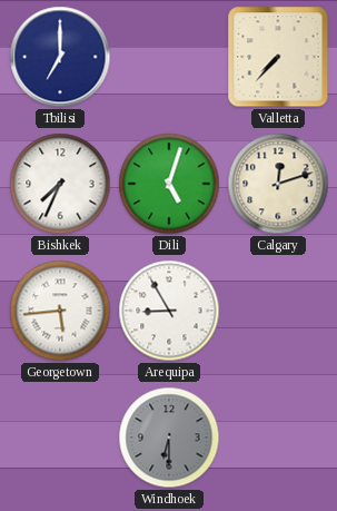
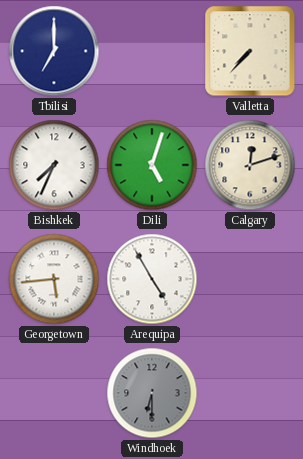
Arequipa: 8:55 -> 4:55
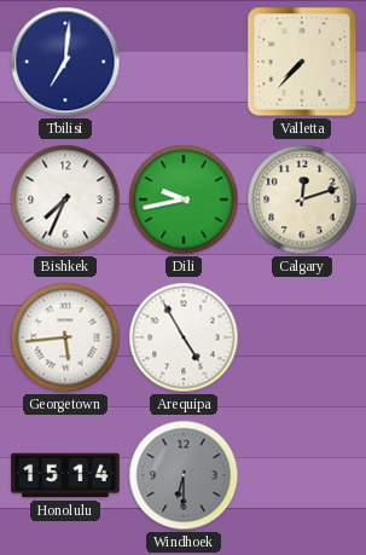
Tbilisi: 7:00 -> 7:01
Dili: 5:03 -> 9:43
Honolulu: none -> 15:14
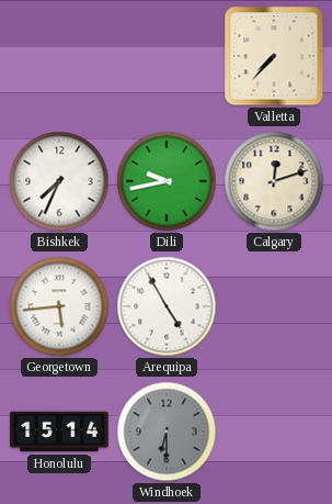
Tbilisi: 7:01 -> none
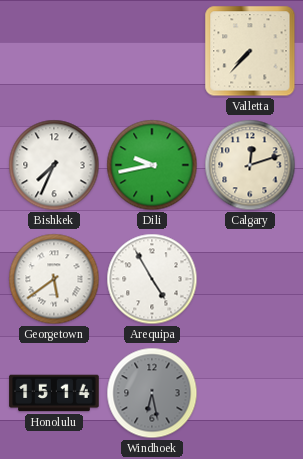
Georgetown: 5:44 -> 5:39
Windhoek: 6:30 -> 6:28
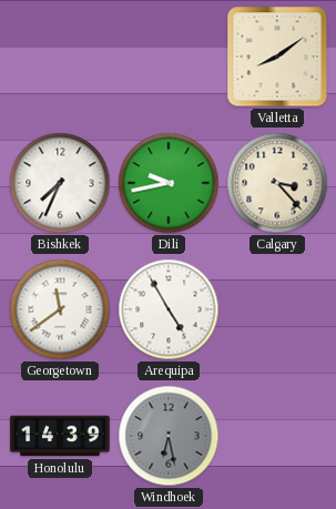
Valletta: 7:37 -> 8:09
Calgary: 12:12 -> 3:23
Georgetown: 5:39 -> 11:39
Honolulu: 15:14 -> 14:39
